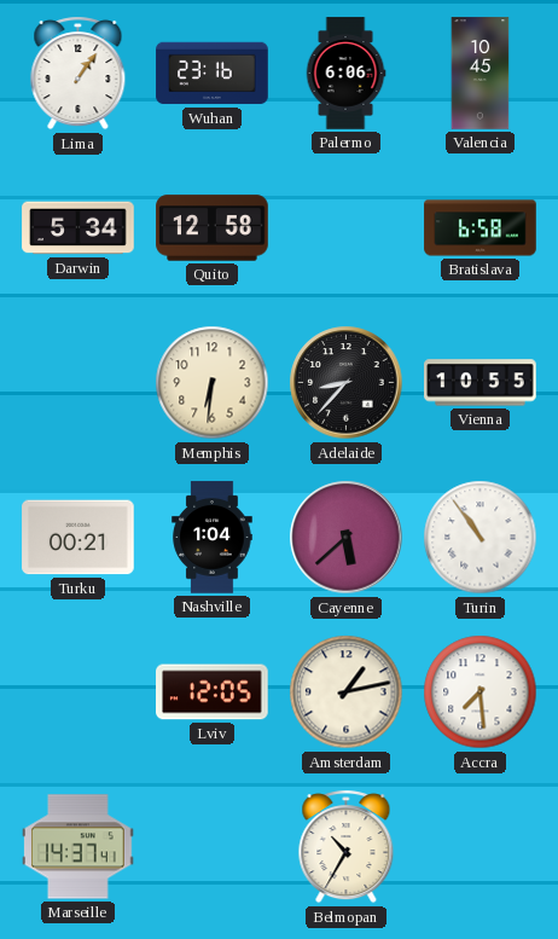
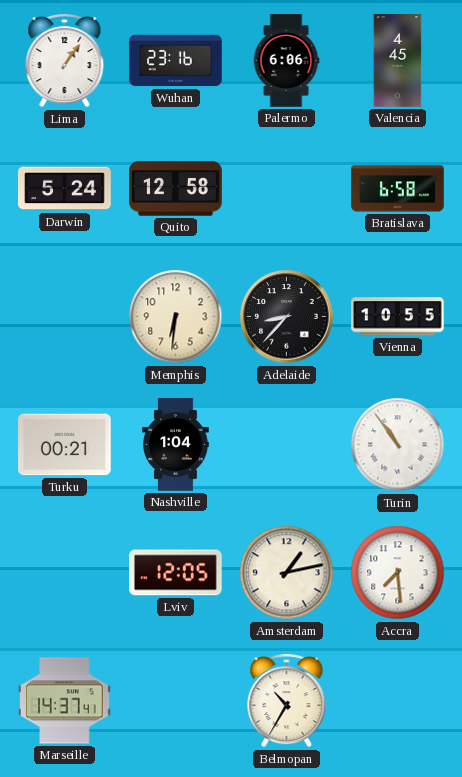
Valencia: 10:45 -> 4:45
Darwin: 5:34 -> 5:24
Cayenne: 5:38 -> none
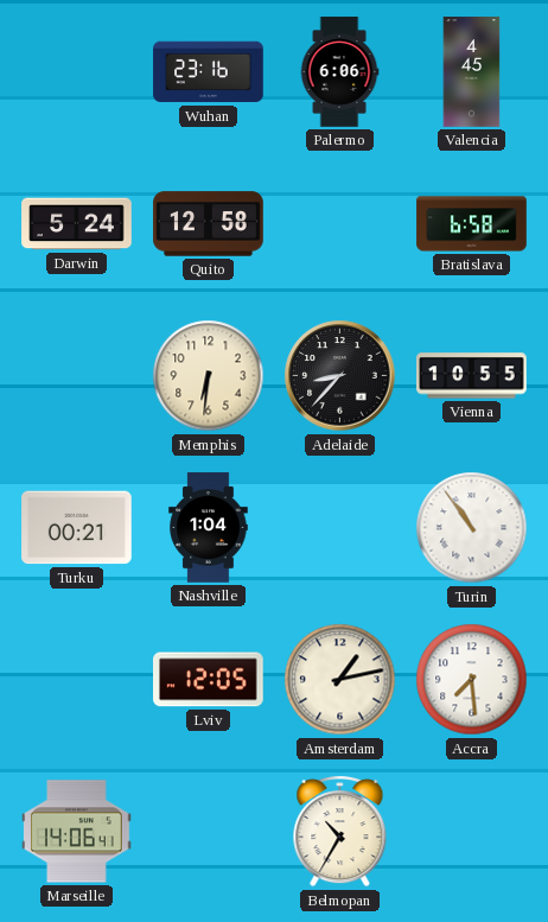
Lima: 1:06 -> none
Marseille: 14:37 -> 14:06
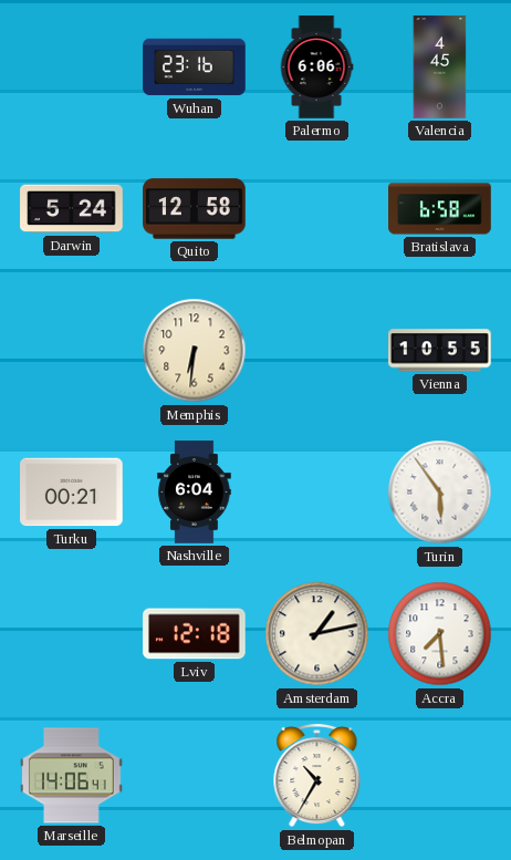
Adelaide: 8:37 -> none
Nashville: 1:04 -> 6:04
Turin: 10:54 -> 5:54
Lviv: 12:05 -> 12:18
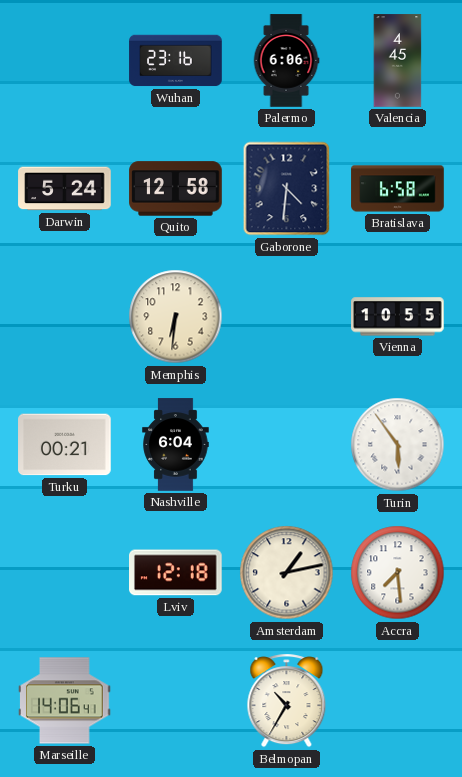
Gaborone: none -> 4:31
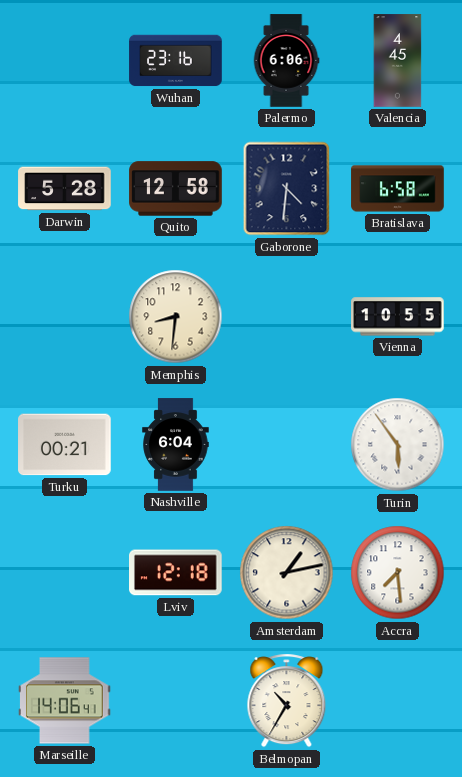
Darwin: 5:24 -> 5:28
Memphis: 6:31 -> 8:31
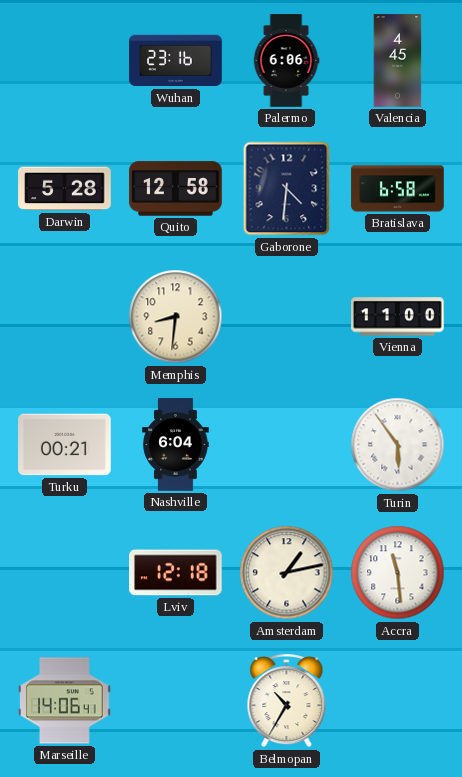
Vienna: 10:55 -> 11:00
Accra: 7:29 -> 11:29
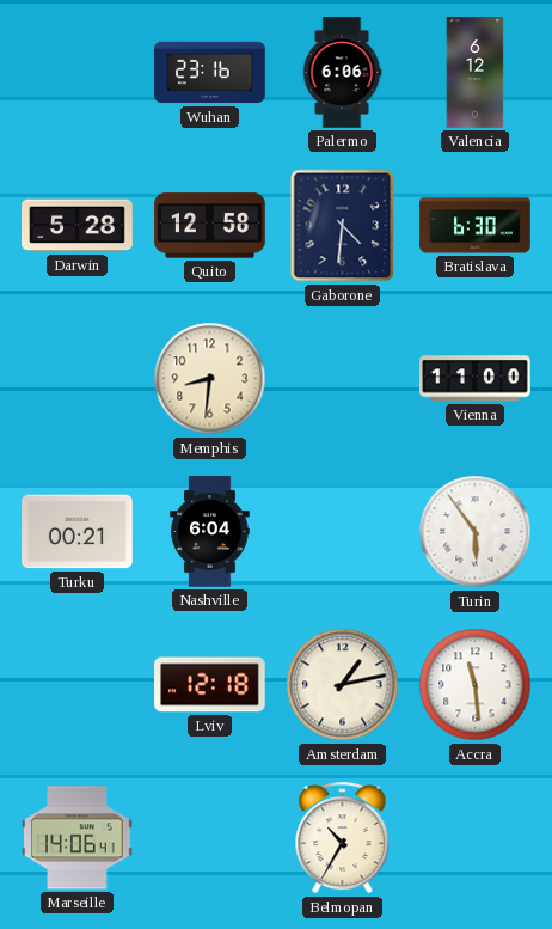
Valencia: 4:45 -> 6:12
Bratislava: 6:58 -> 6:30
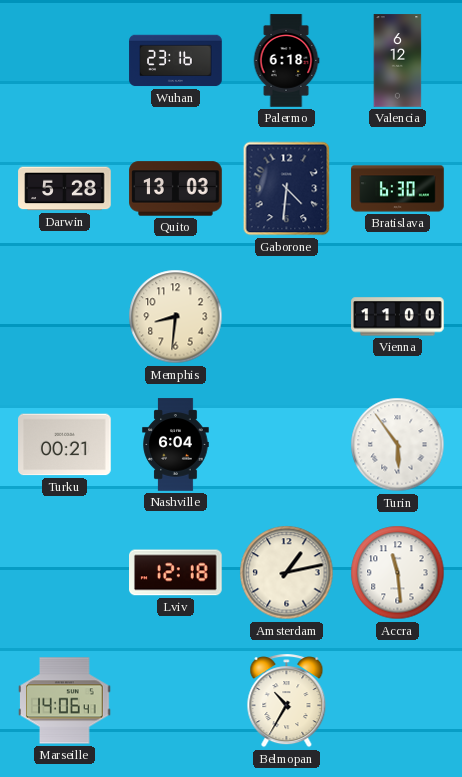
Palermo: 6:06 -> 6:18
Quito: 12:58 -> 13:03
